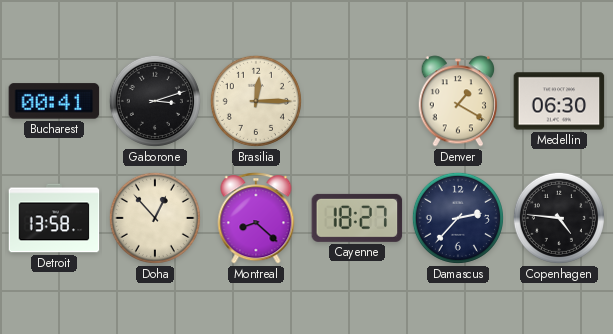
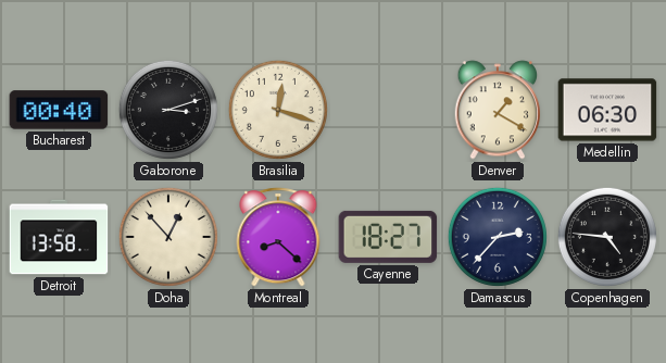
Bucharest: 00:41 -> 00:40
Brasilia: 12:15 -> 12:18
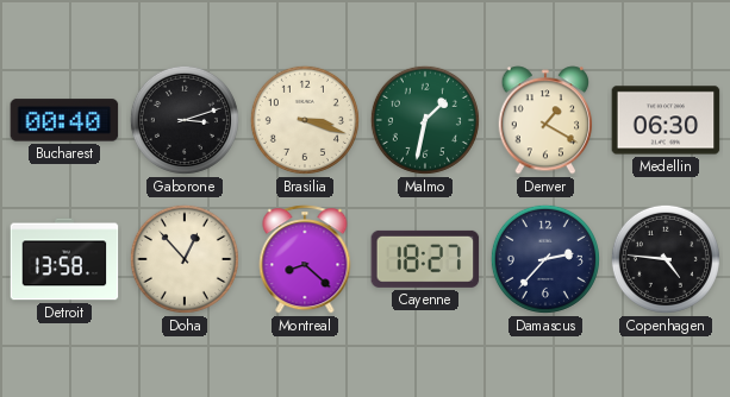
Brasilia: 12:18 -> 3:18
Malmo: none -> 1:32
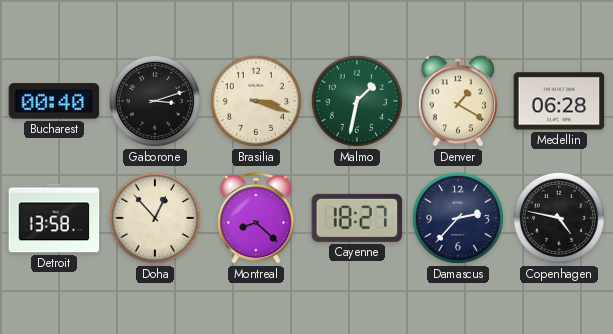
Medellin: 06:30 -> 06:28
Copenhagen: 4:46 -> 4:47
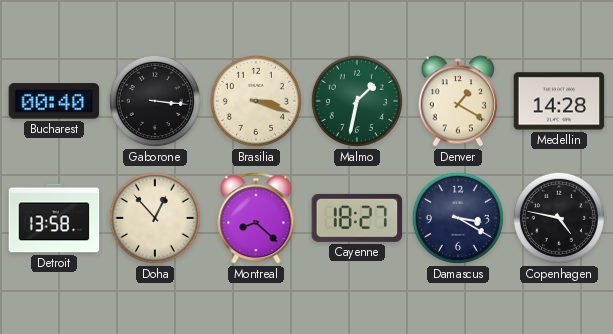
Gaborone: 3:12 -> 3:16
Medellin: 06:28 -> 14:28
Damascus: 2:37 -> 3:20
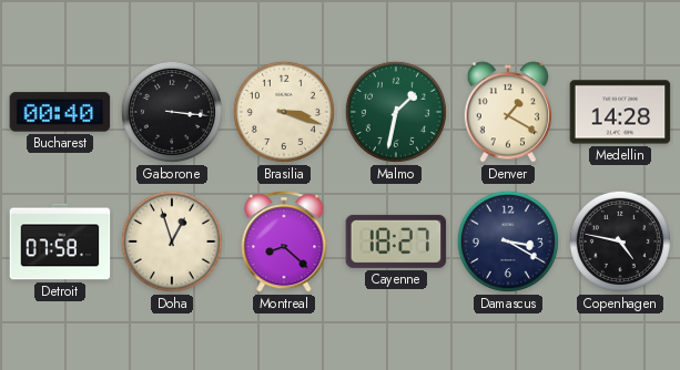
Detroit: 13:58 -> 07:58
Doha: 12:53 -> 12:57
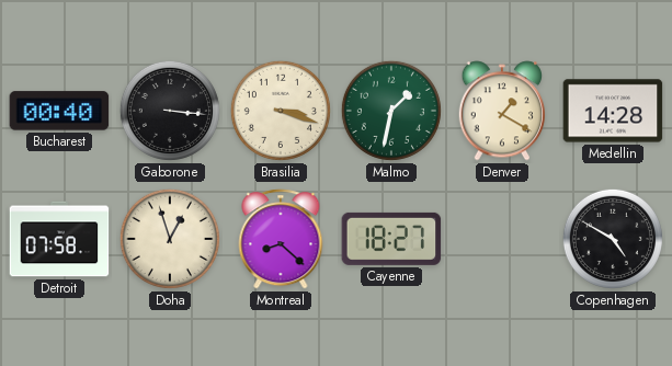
Damascus: 3:20 -> none
Copenhagen: 4:47 -> 4:50
